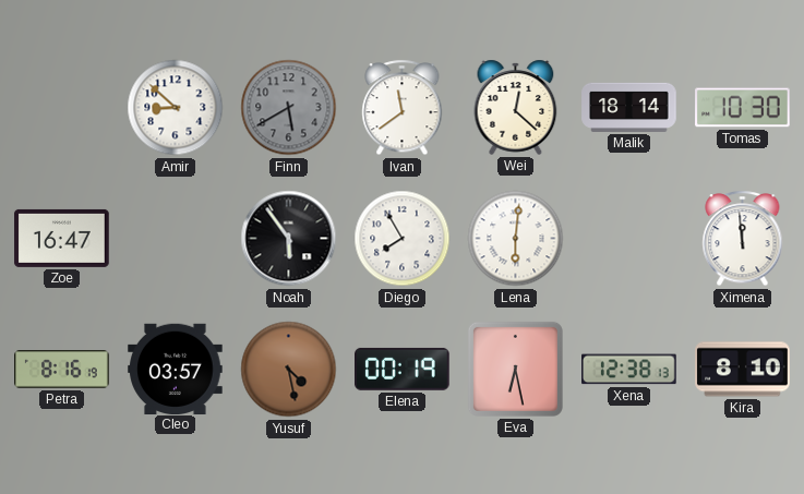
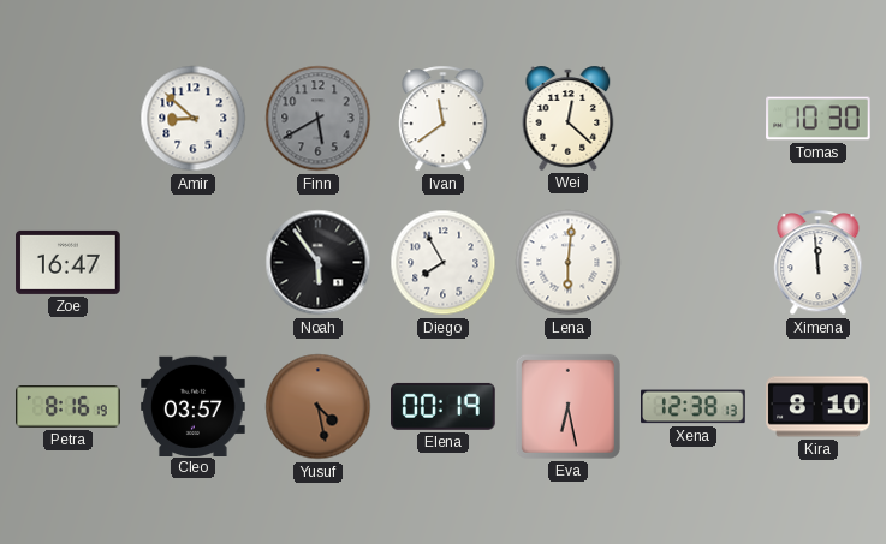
Malik: 18:14 -> none
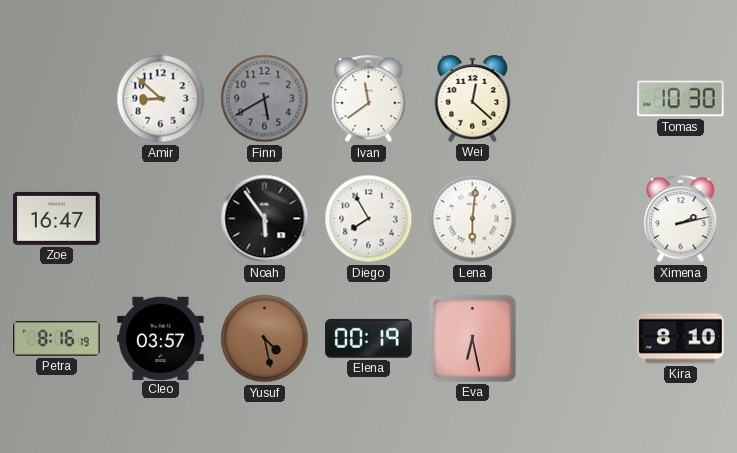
Ximena: 11:59 -> 2:13
Xena: 12:38 -> none
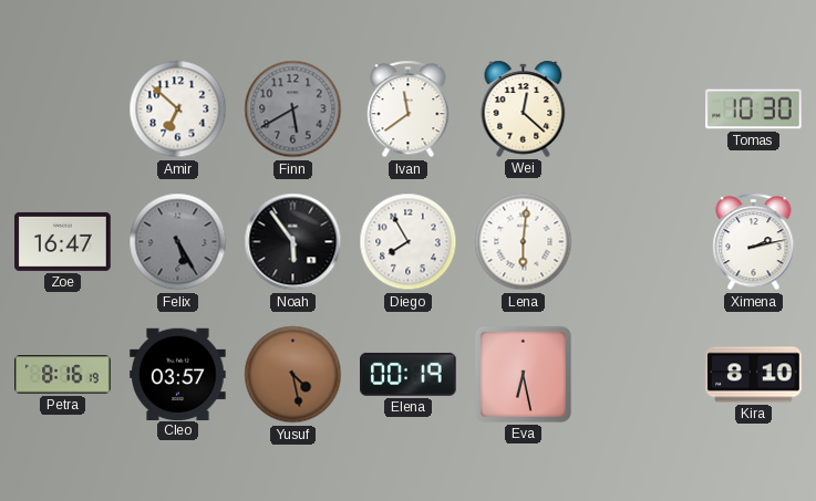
Amir: 8:52 -> 6:52
Felix: none -> 5:25
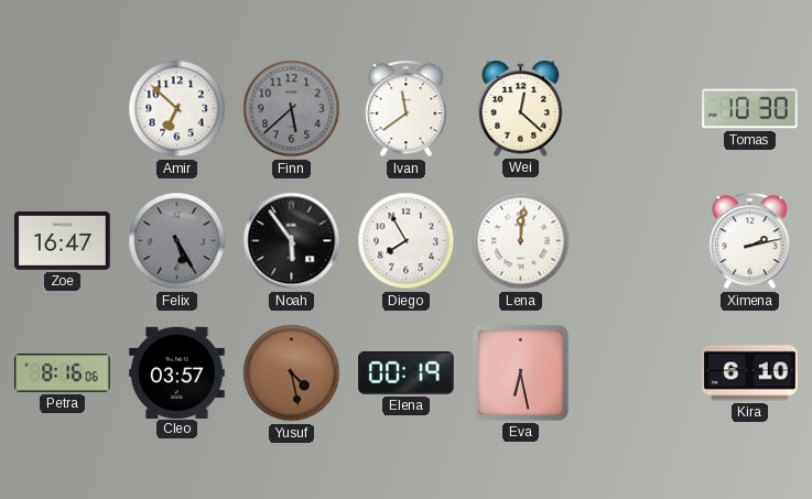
Finn: 5:40 -> 5:38
Lena: 6:01 -> 12:01
Petra: 8:16:19 -> 8:16:06
Kira: 8:10 -> 6:10
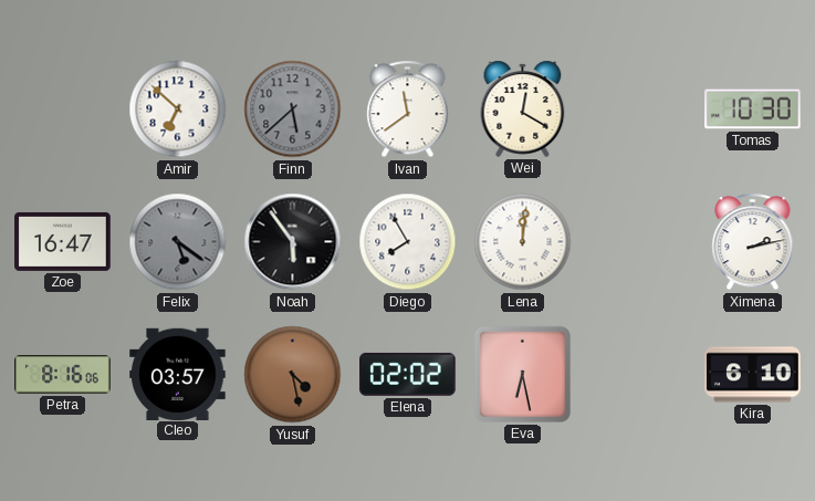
Wei: 12:22 -> 12:20
Felix: 5:25 -> 5:21
Elena: 00:19 -> 02:02
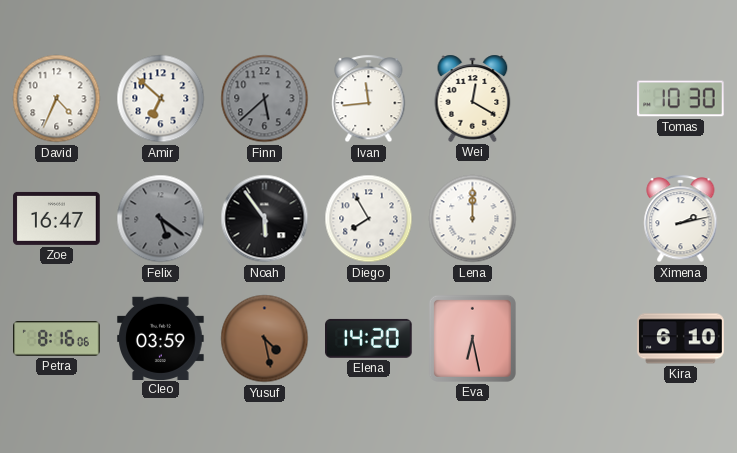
David: none -> 4:34
Ivan: 11:39 -> 11:44
Lena: 12:01 -> 12:00
Cleo: 03:57 -> 03:59
Elena: 02:02 -> 14:20
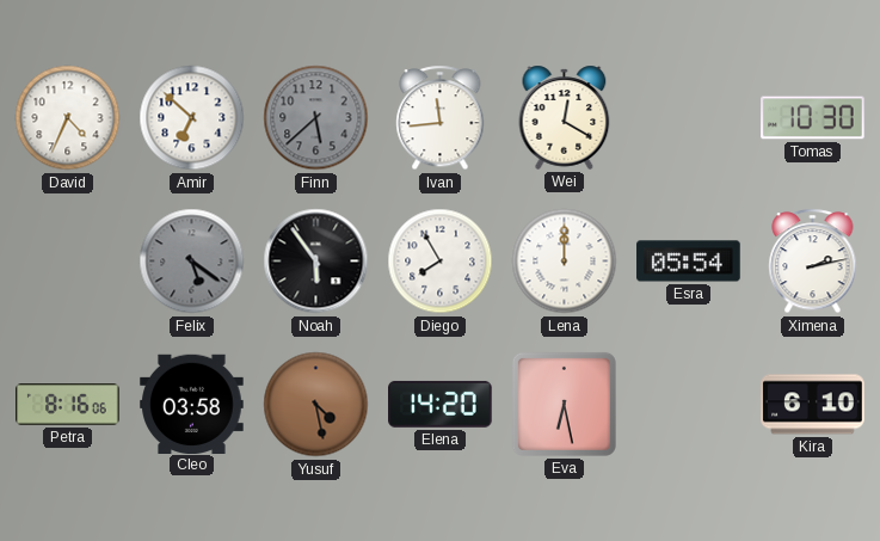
Zoe: 16:47 -> none
Esra: none -> 05:54
Cleo: 03:59 -> 03:58
